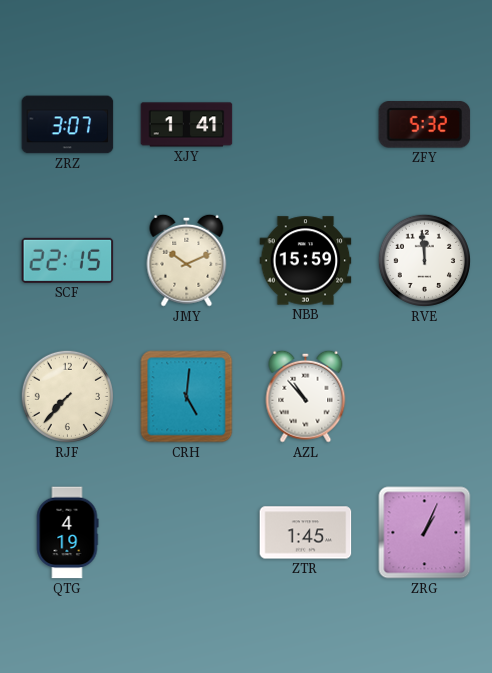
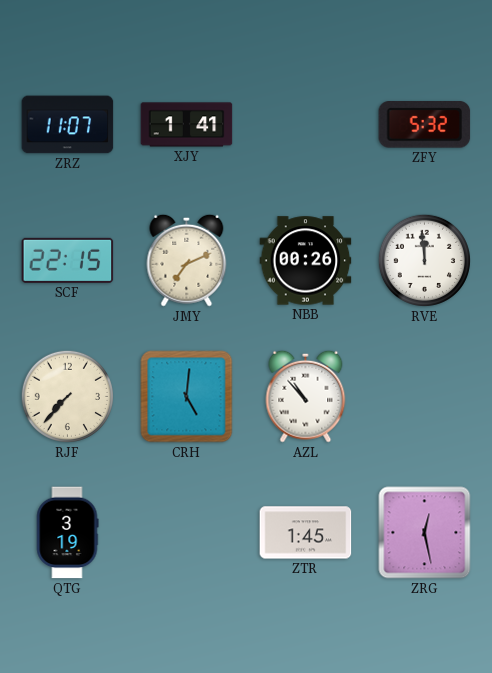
ZRZ: 3:07 -> 11:07
JMY: 10:11 -> 7:11
NBB: 15:59 -> 00:26
QTG: 4:19 -> 3:19
ZRG: 1:04 -> 12:28
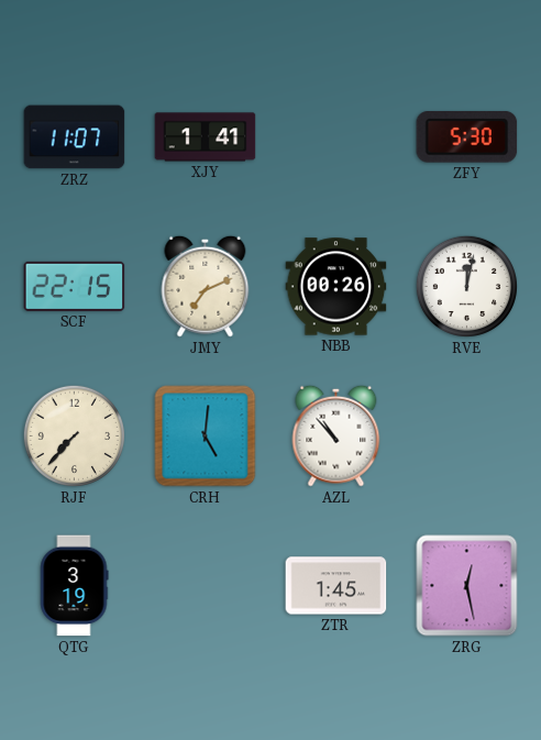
ZFY: 5:32 -> 5:30
RVE: 11:59 -> 12:02
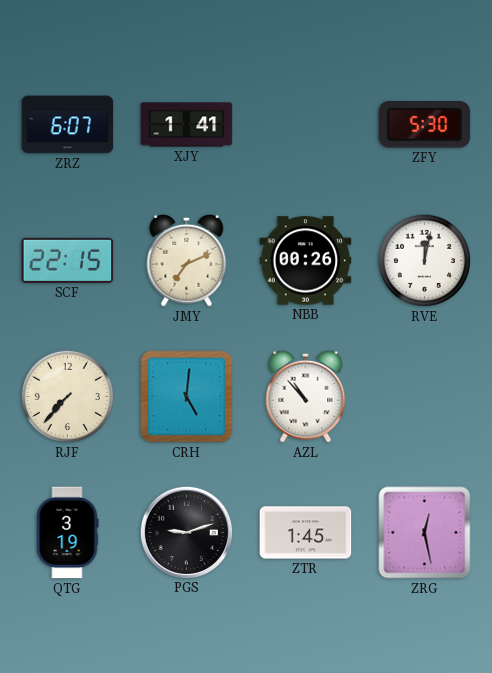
ZRZ: 11:07 -> 6:07
PGS: none -> 9:12
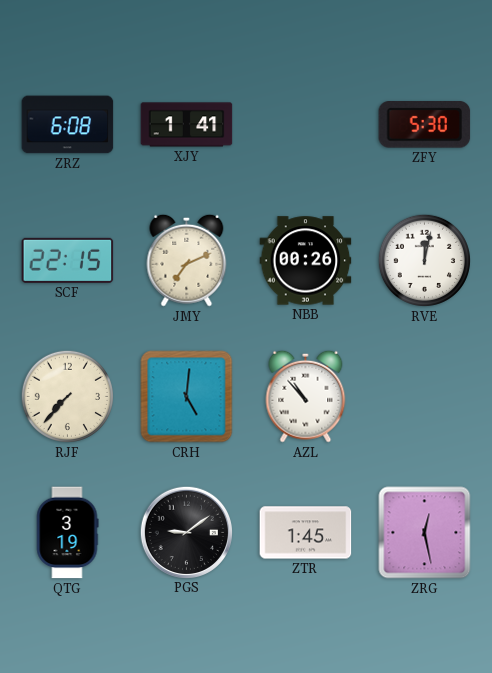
ZRZ: 6:07 -> 6:08
PGS: 9:12 -> 9:09
